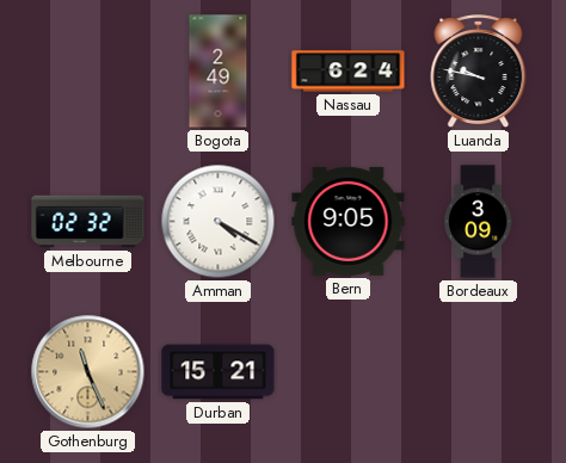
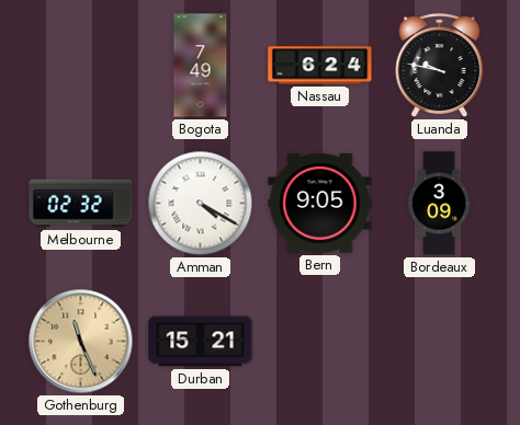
Bogota: 2:49 -> 7:49
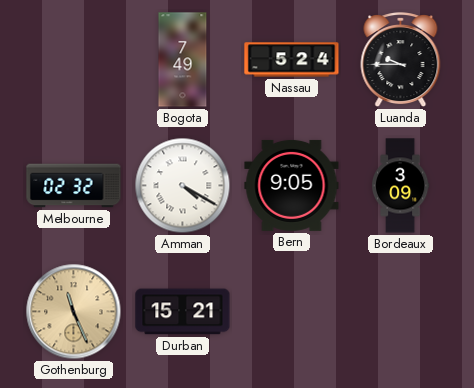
Nassau: 6:24 -> 5:24
Luanda: 9:47 -> 9:45
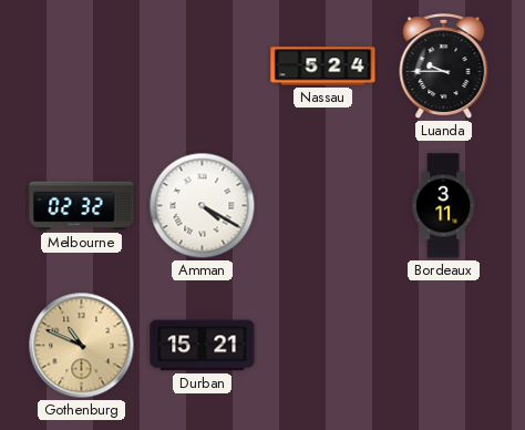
Bogota: 7:49 -> none
Bern: 9:05 -> none
Bordeaux: 3:09 -> 3:11
Gothenburg: 11:26 -> 10:49
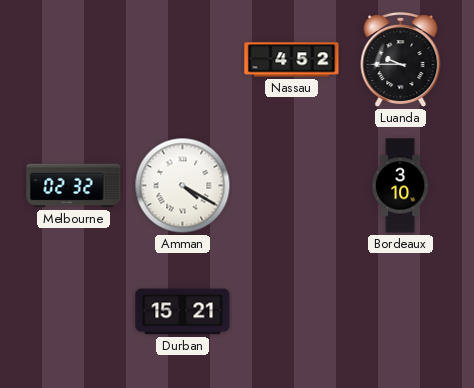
Nassau: 5:24 -> 4:52
Bordeaux: 3:11 -> 3:10
Gothenburg: 10:49 -> none
